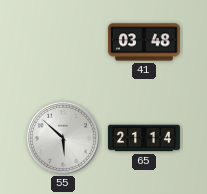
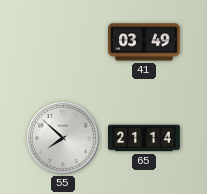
41: 03:48 -> 03:49
55: 5:52 -> 7:52
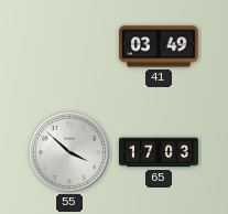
55: 7:52 -> 3:52
65: 21:14 -> 17:03
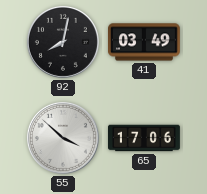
92: none -> 8:02
65: 17:03 -> 17:06
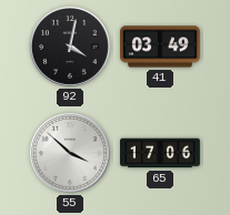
92: 8:02 -> 4:02
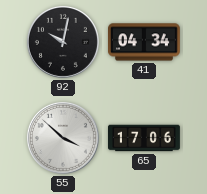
92: 4:02 -> 10:02
41: 03:49 -> 04:34
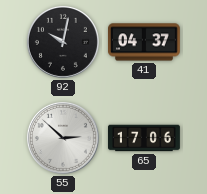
41: 04:34 -> 04:37
55: 3:52 -> 2:52
